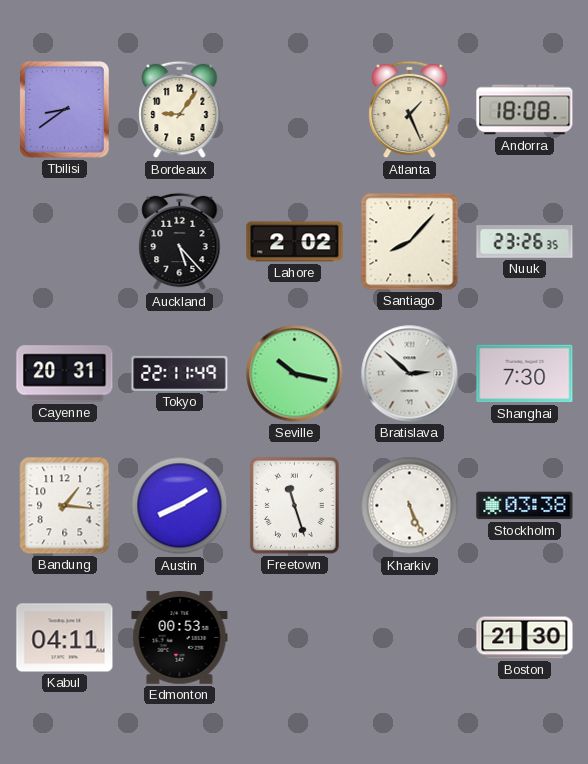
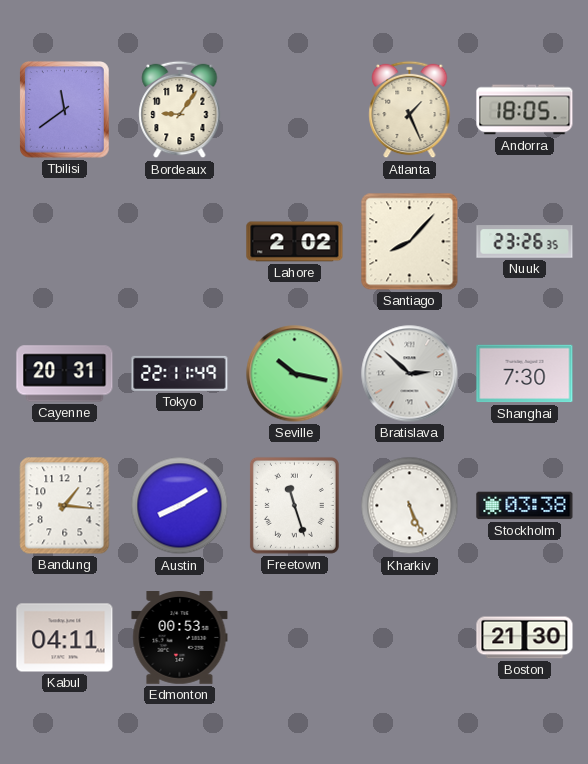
Tbilisi: 8:39 -> 11:39
Andorra: 18:08 -> 18:05
Auckland: 5:23 -> none
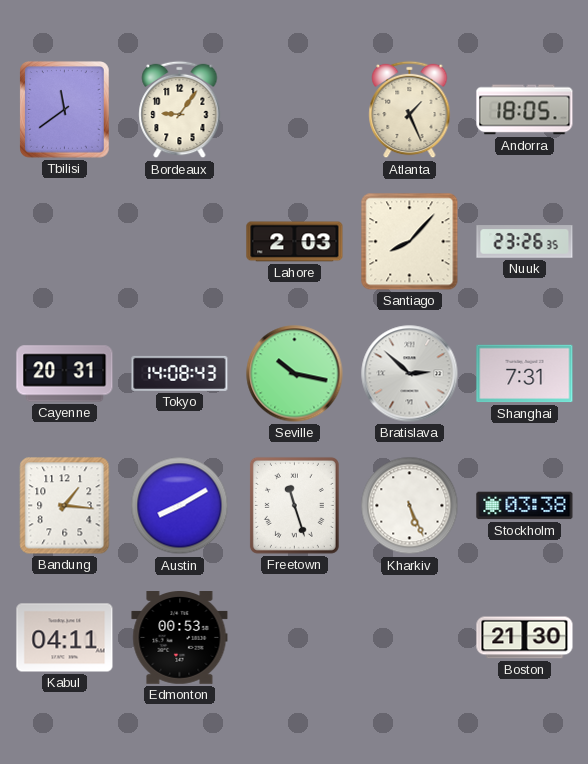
Lahore: 2:02 -> 2:03
Tokyo: 22:11 -> 14:08
Shanghai: 7:30 -> 7:31
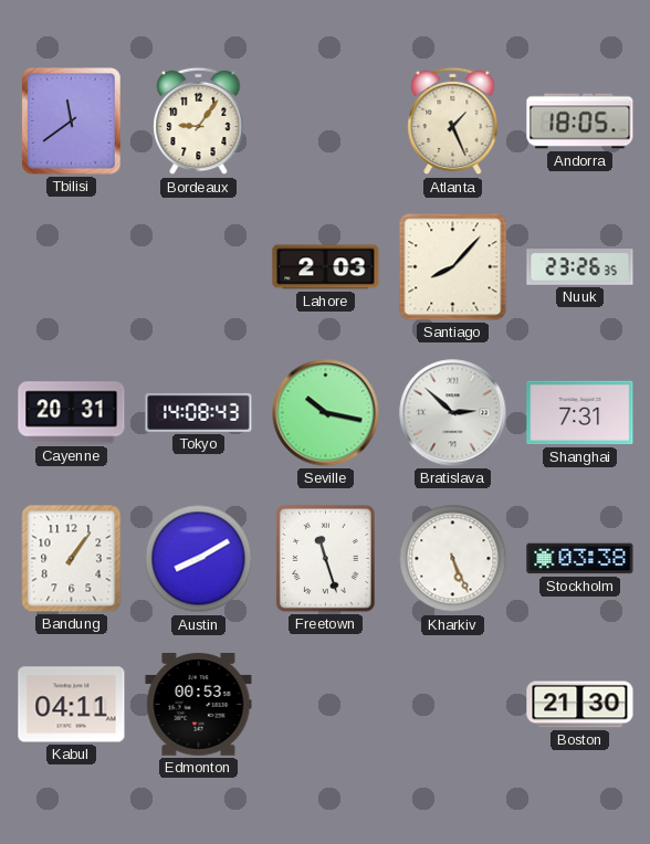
Bandung: 1:16 -> 1:06
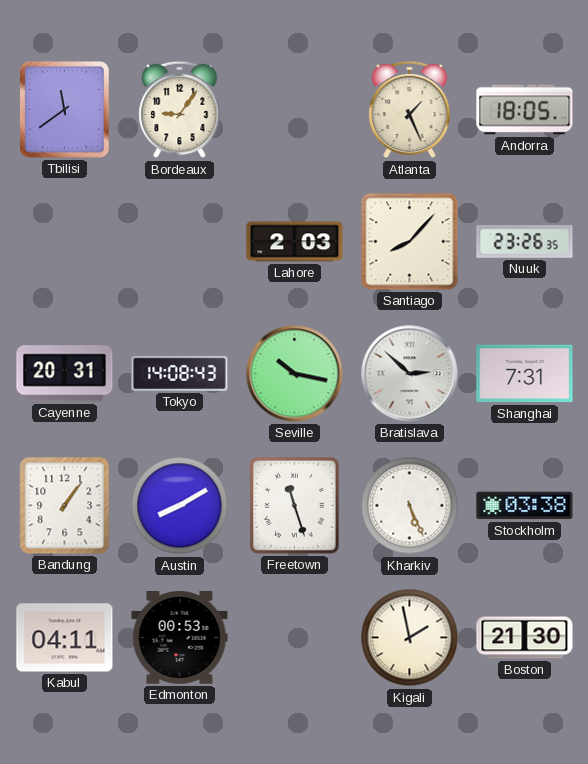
Kigali: none -> 1:58
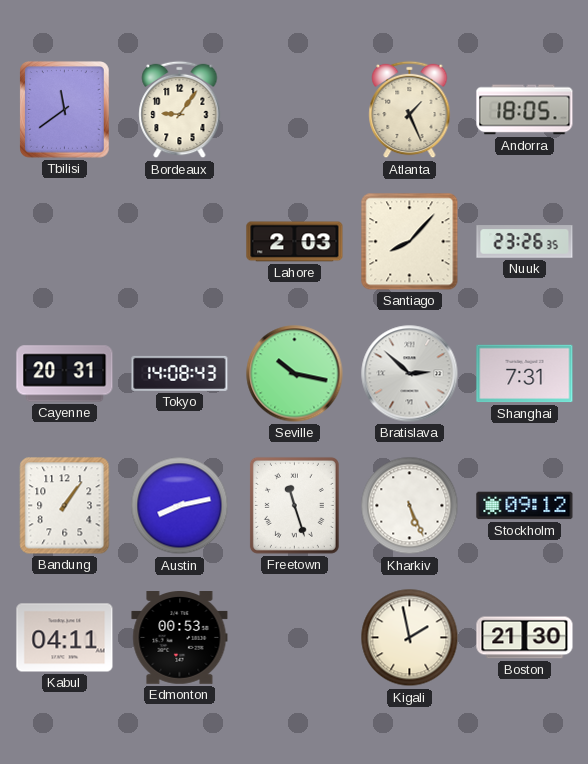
Austin: 8:10 -> 8:13
Stockholm: 03:38 -> 09:12
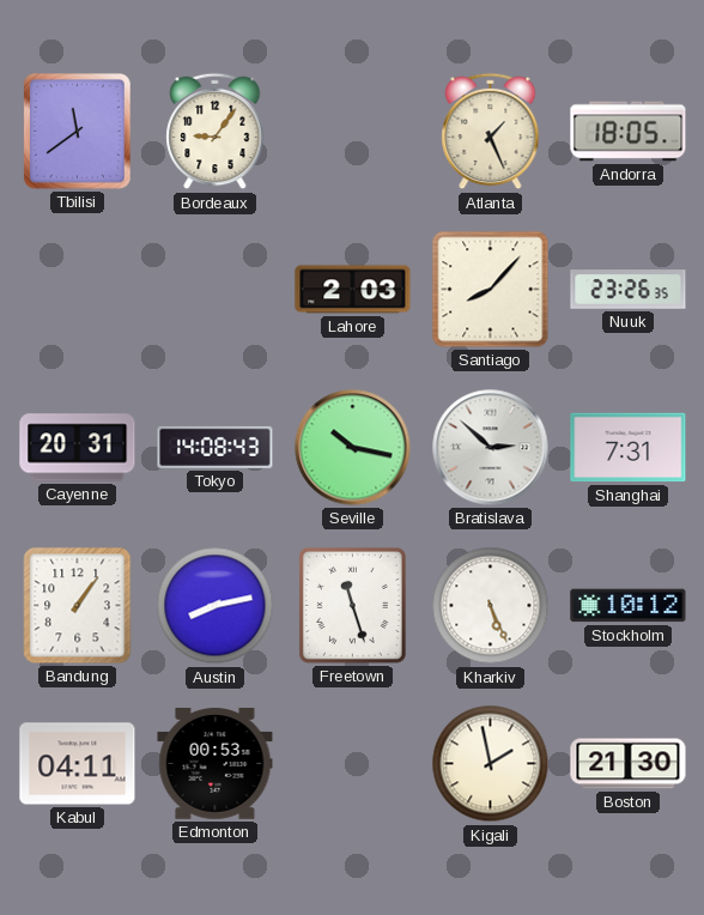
Stockholm: 09:12 -> 10:12
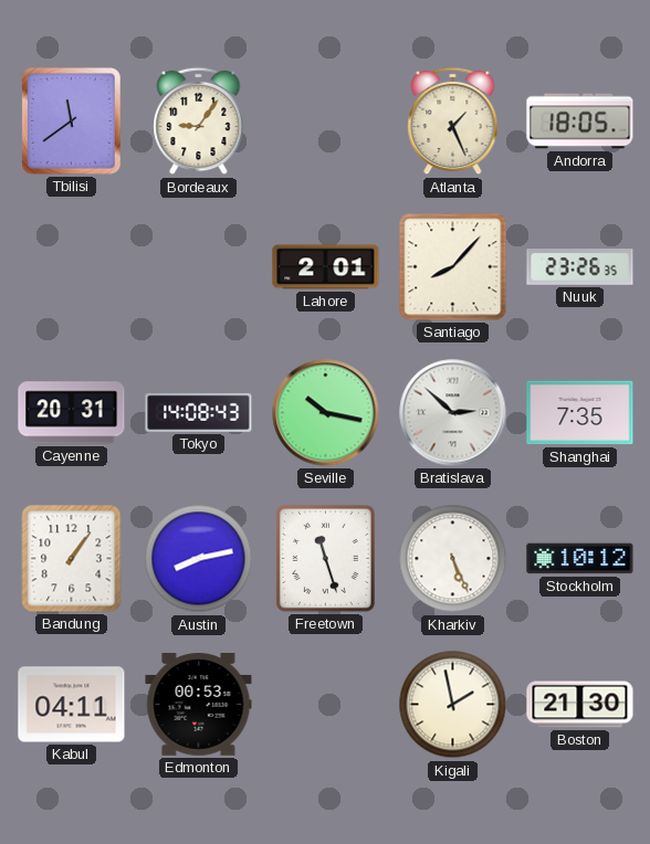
Lahore: 2:03 -> 2:01
Shanghai: 7:31 -> 7:35
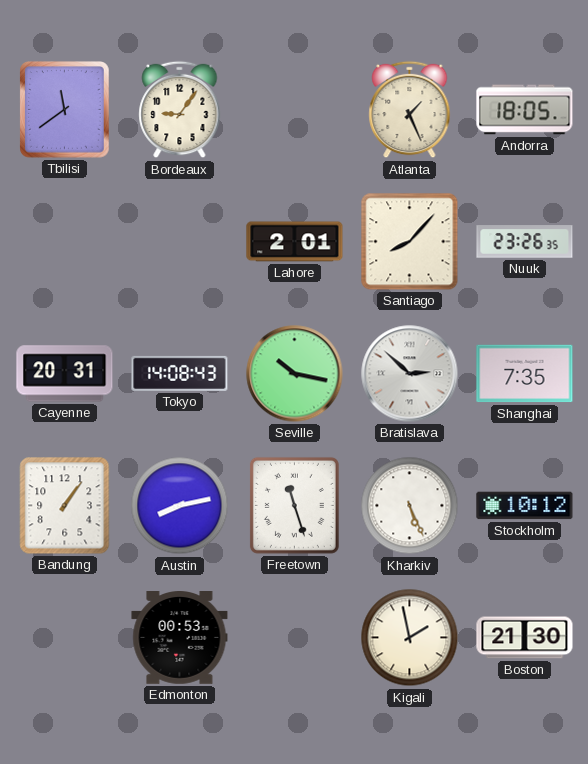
Kabul: 04:11 -> none
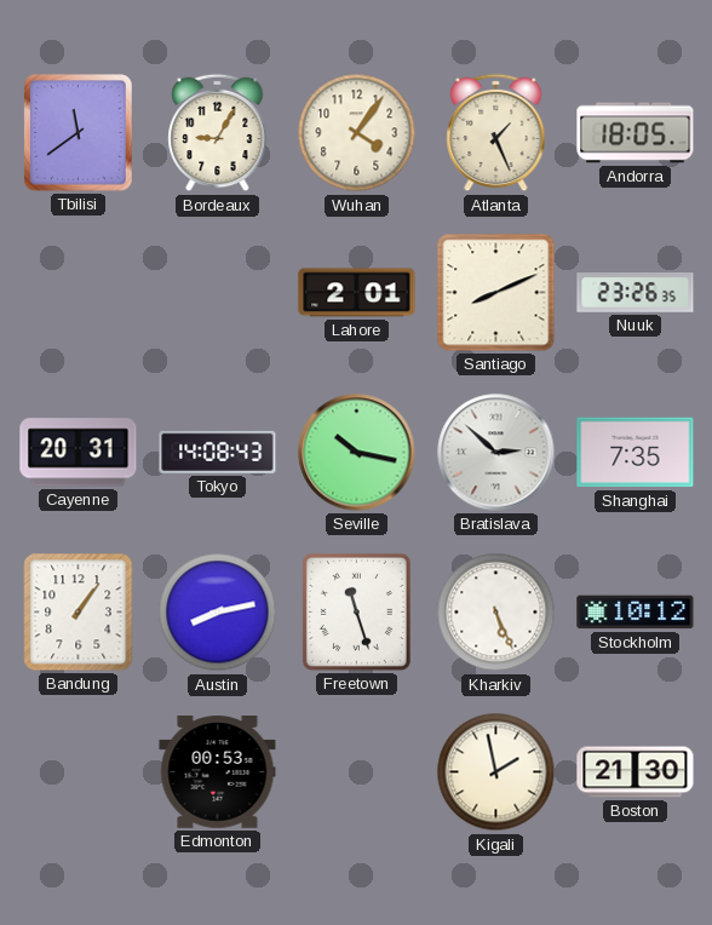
Bordeaux: 9:06 -> 9:05
Wuhan: none -> 4:06
Santiago: 8:07 -> 8:11
